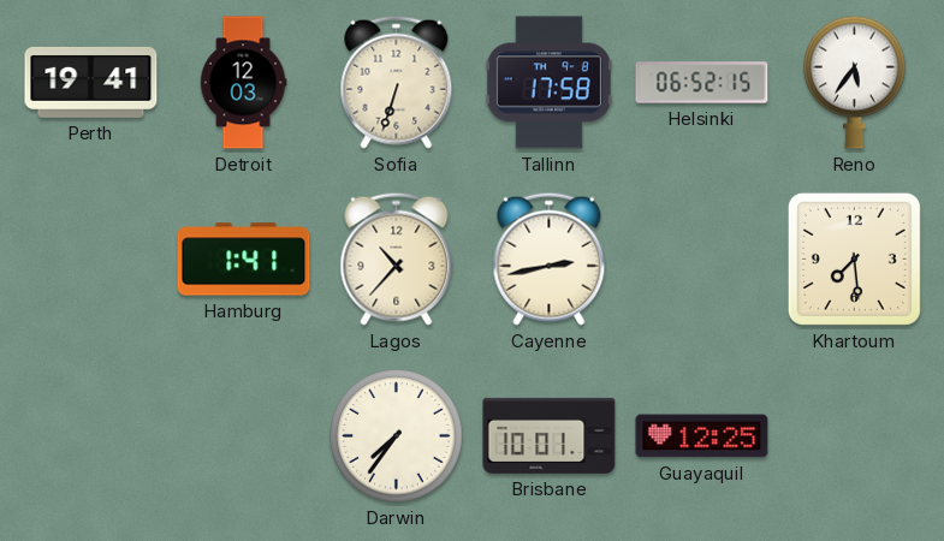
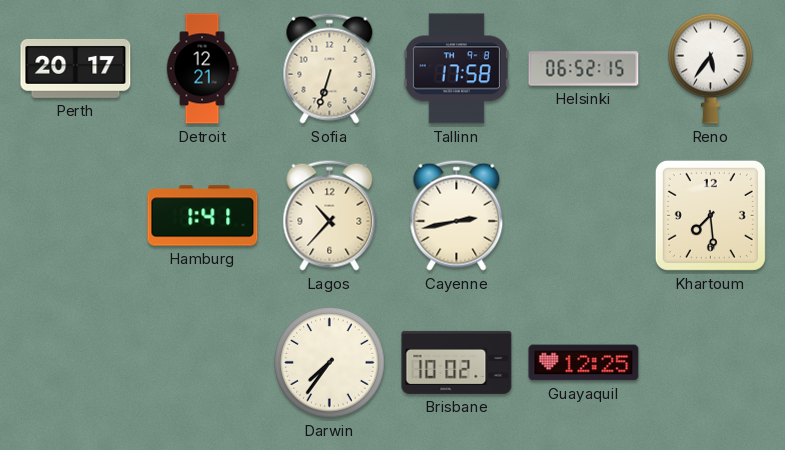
Perth: 19:41 -> 20:17
Detroit: 12:03 -> 12:21
Brisbane: 10:01 -> 10:02
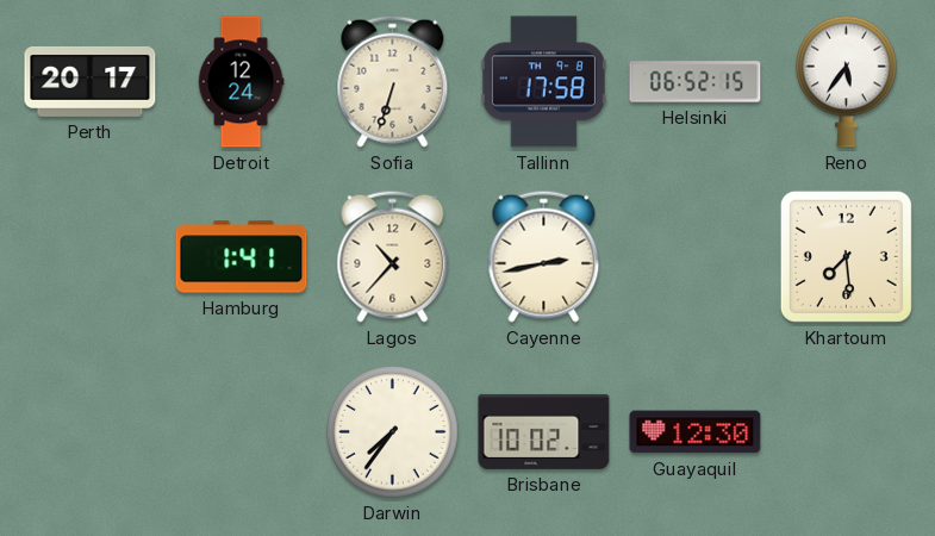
Detroit: 12:21 -> 12:24
Guayaquil: 12:25 -> 12:30
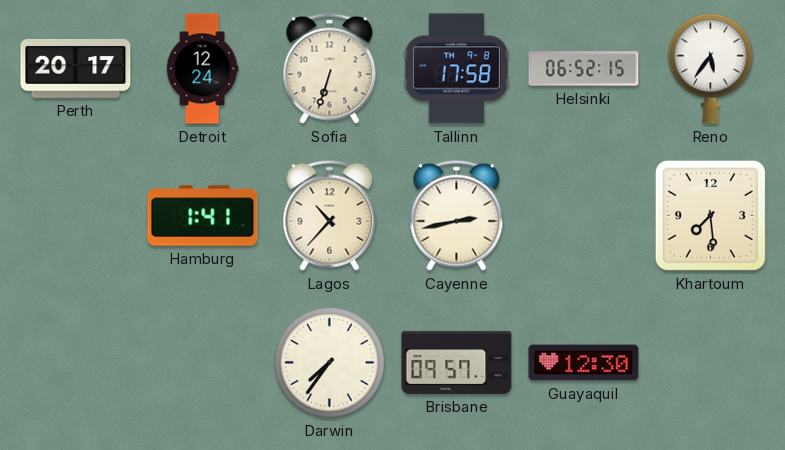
Brisbane: 10:02 -> 09:57
